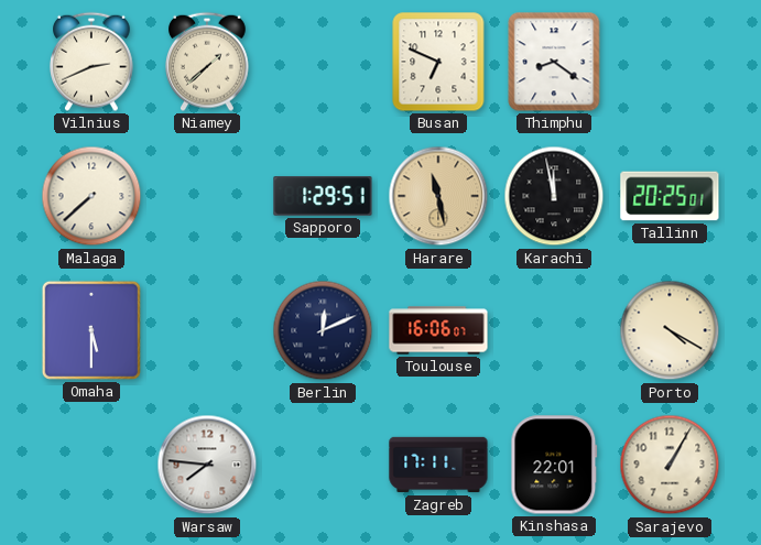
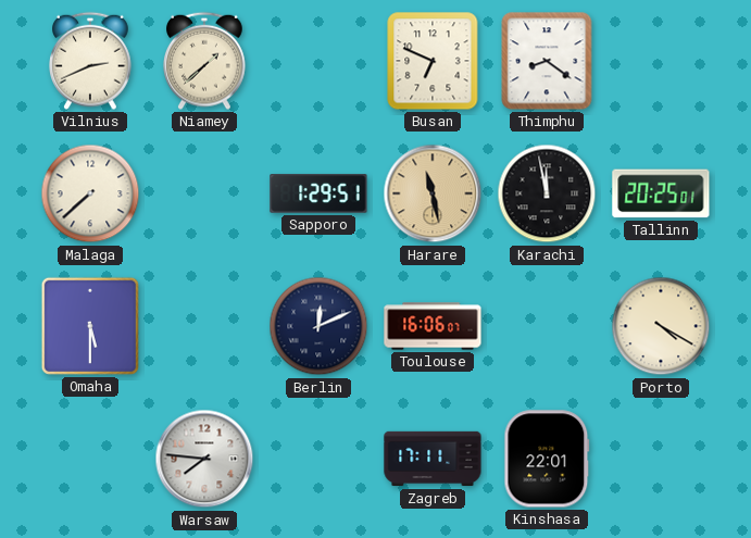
Sarajevo: 1:05 -> none
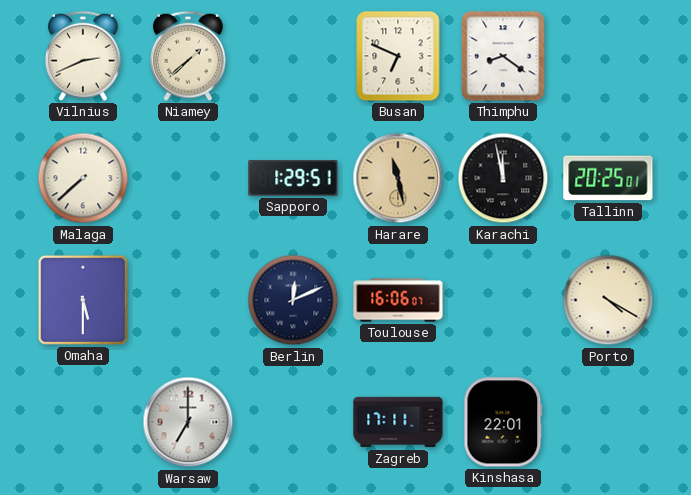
Warsaw: 7:46 -> 7:00
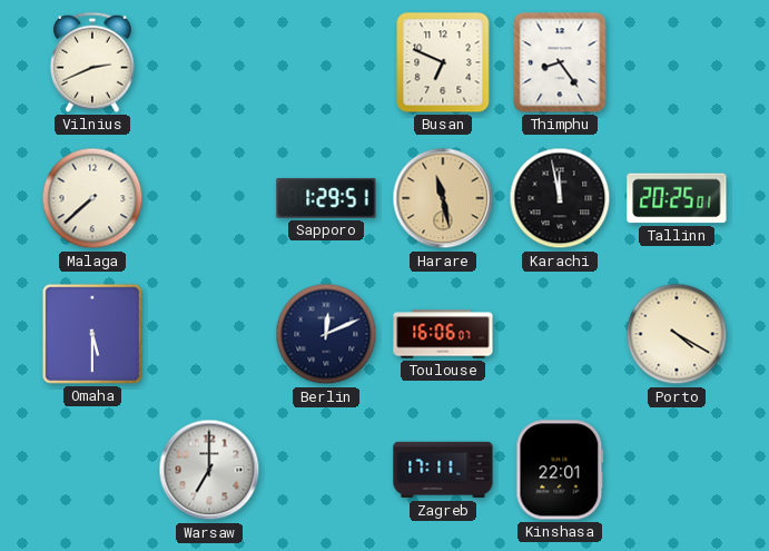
Niamey: 1:38 -> none
Thimphu: 8:21 -> 8:24
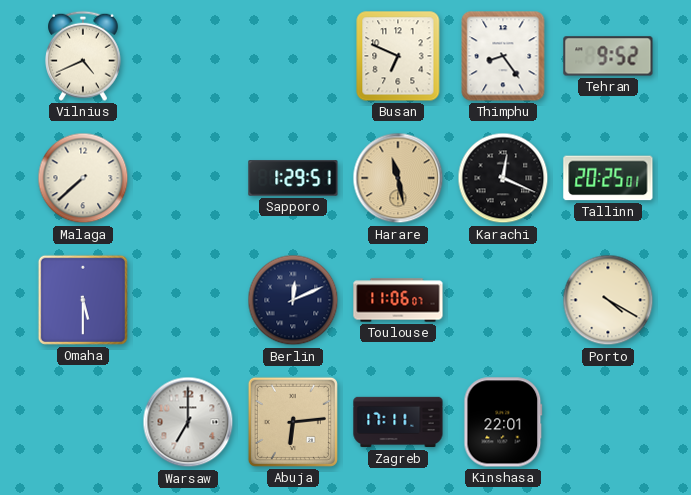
Vilnius: 2:41 -> 4:41
Tehran: none -> 9:52
Karachi: 11:58 -> 12:19
Toulouse: 16:06 -> 11:06
Abuja: none -> 6:14
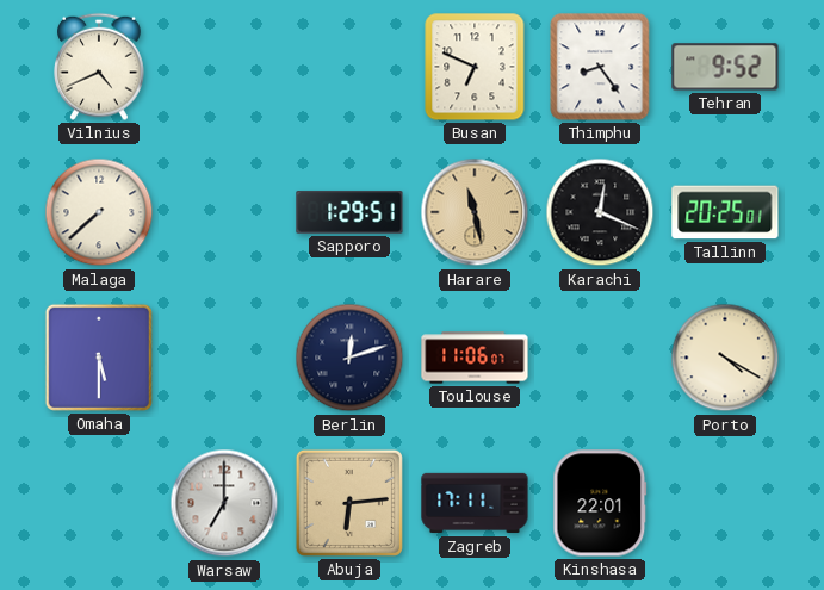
Berlin: 12:11 -> 12:12
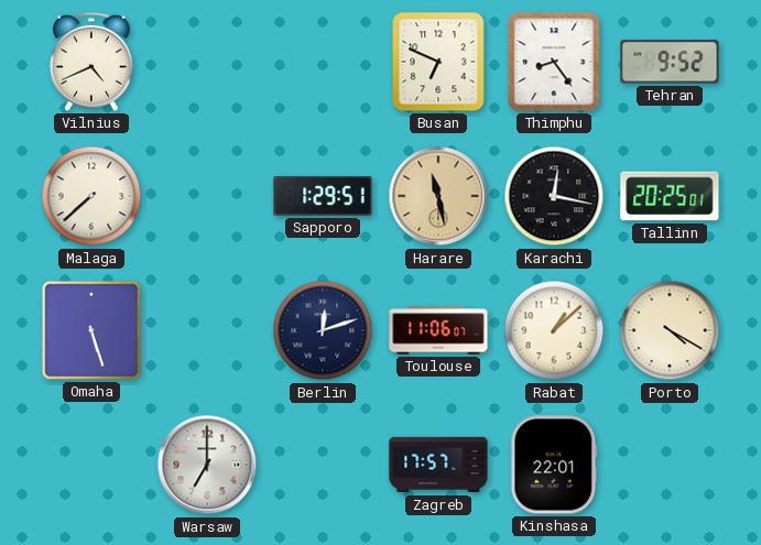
Karachi: 12:19 -> 12:17
Omaha: 5:30 -> 5:27
Rabat: none -> 1:08
Abuja: 6:14 -> none
Zagreb: 17:11 -> 17:57
